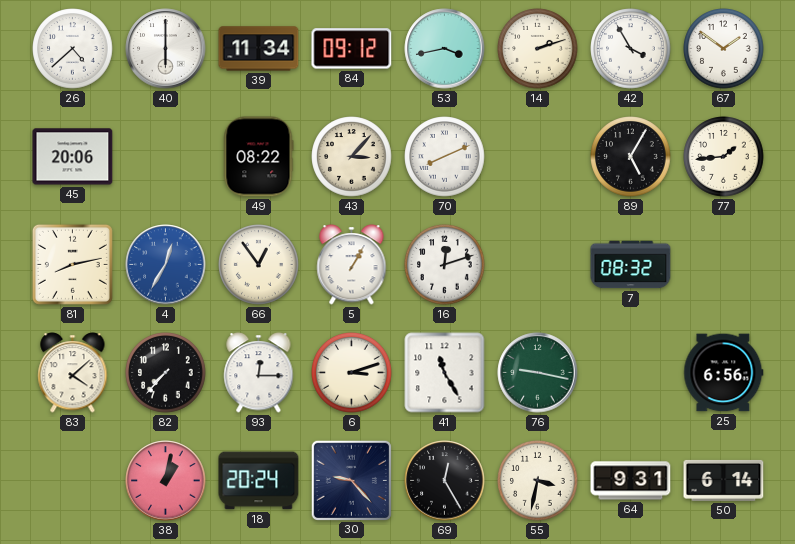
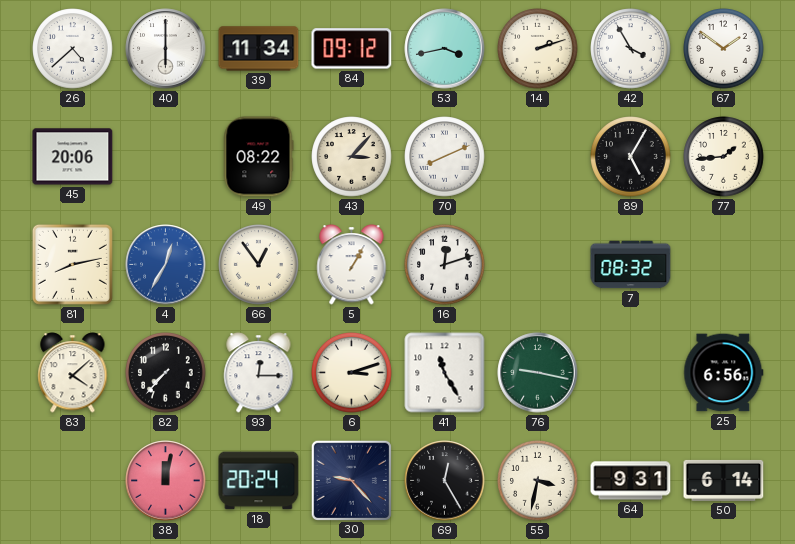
38: 1:02 -> 12:02
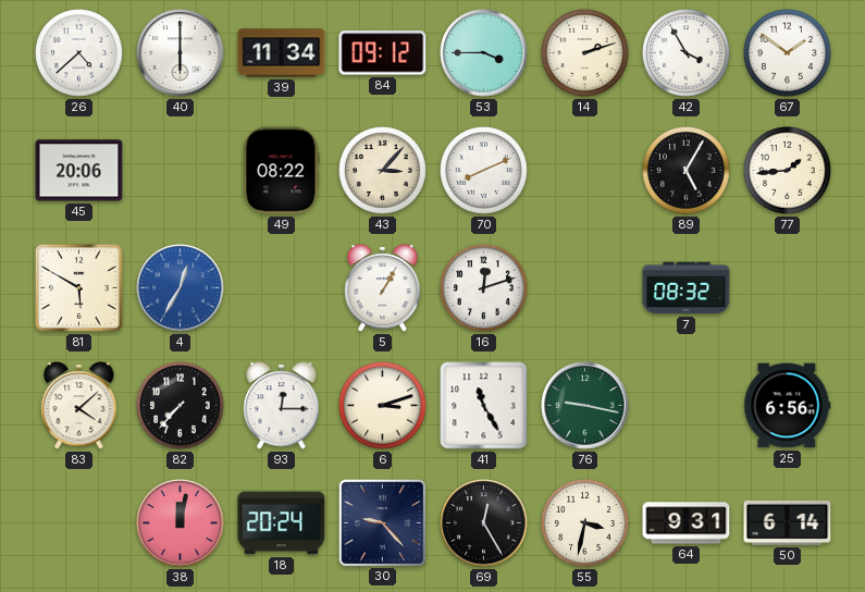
53: 3:43 -> 3:45
81: 8:13 -> 5:50
66: 12:54 -> none
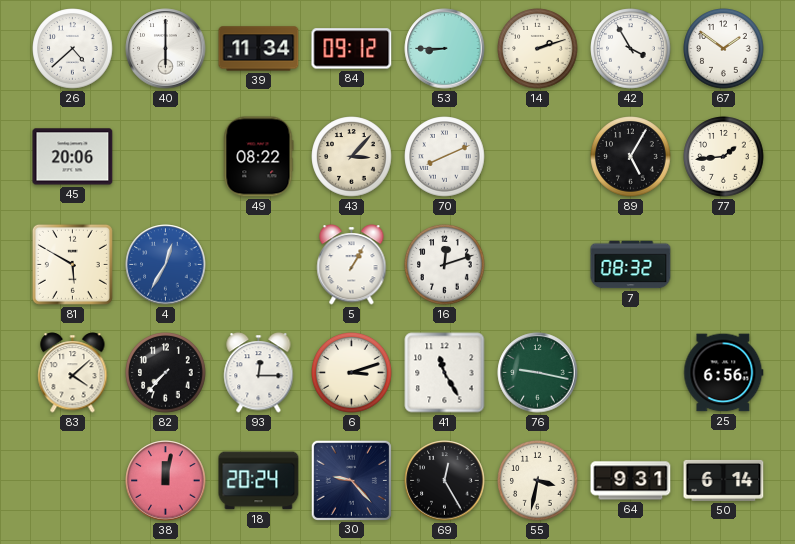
53: 3:45 -> 8:45
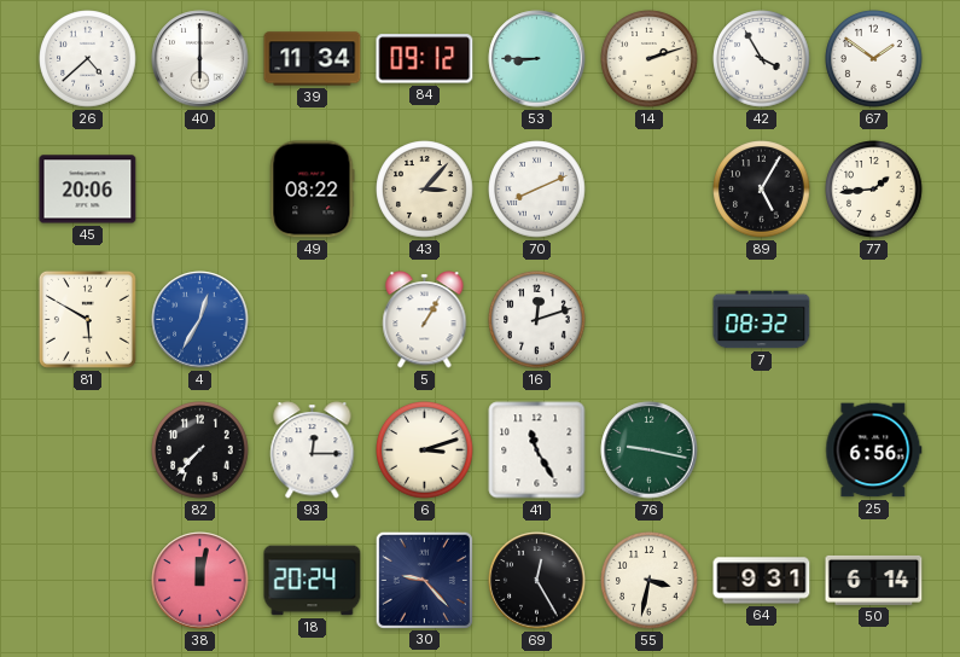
83: 4:08 -> none
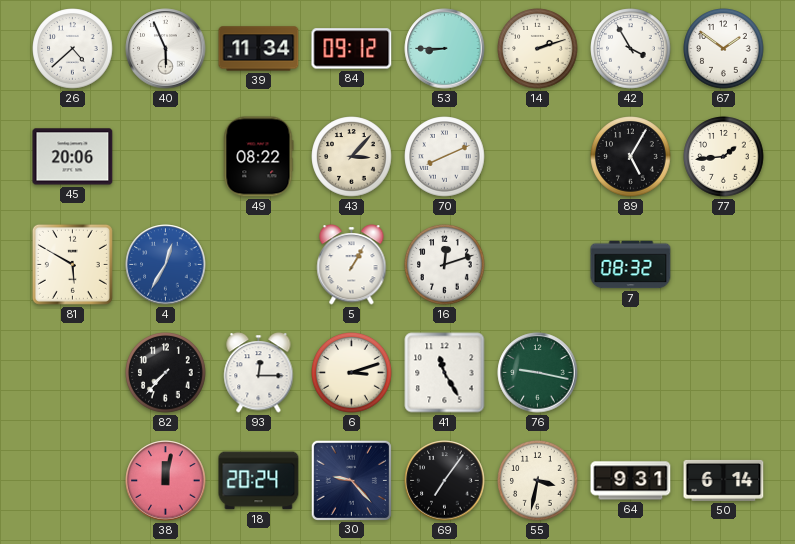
40: 6:00 -> 5:56
25: 6:56 -> none
69: 12:25 -> 7:06
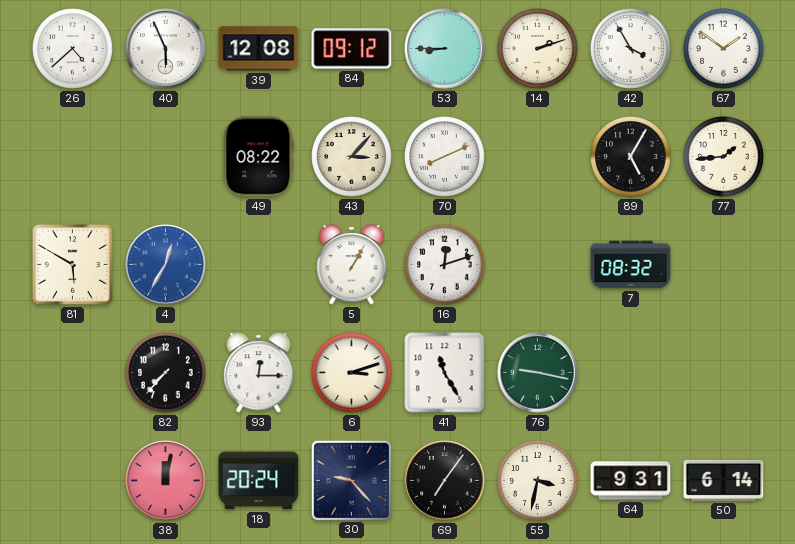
39: 11:34 -> 12:08
45: 20:06 -> none
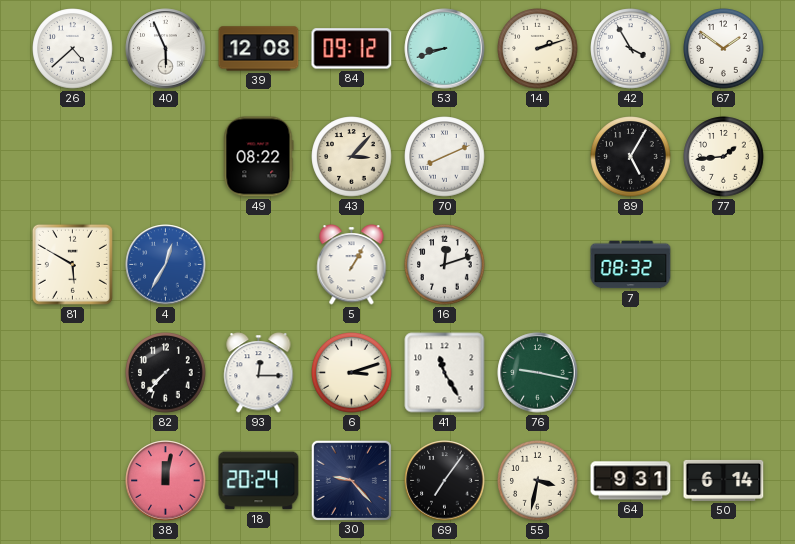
53: 8:45 -> 8:42
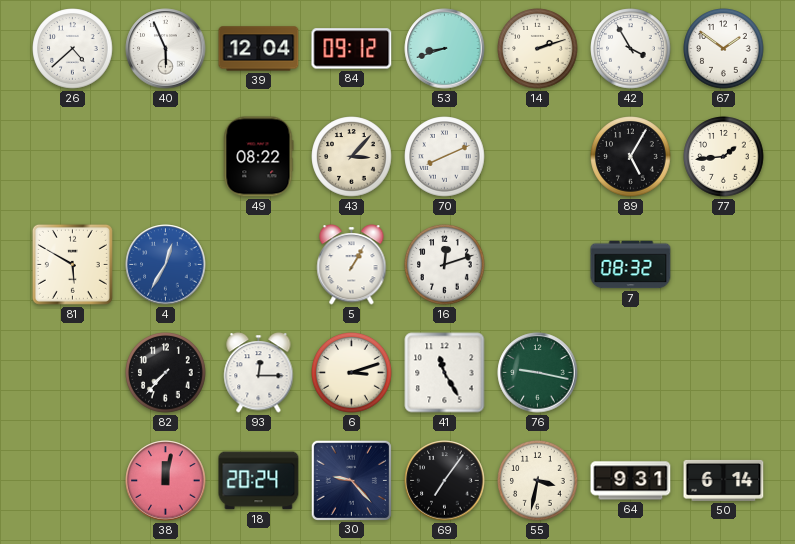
39: 12:08 -> 12:04
